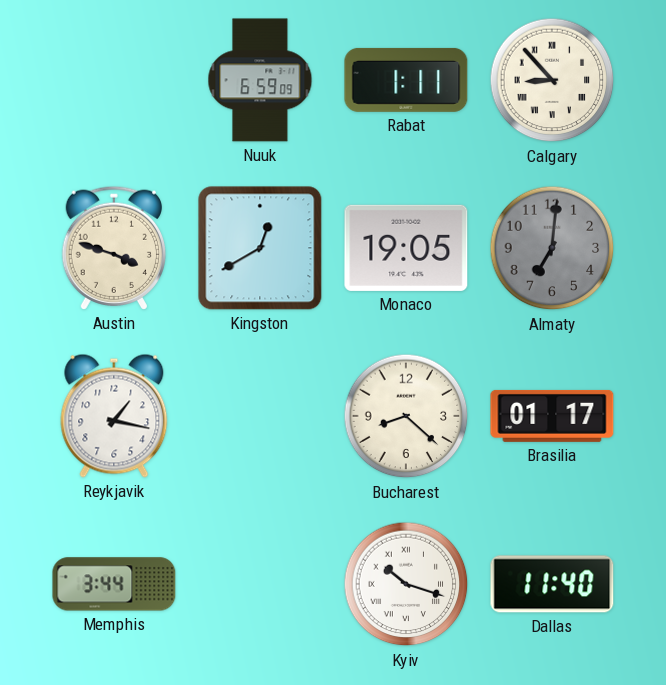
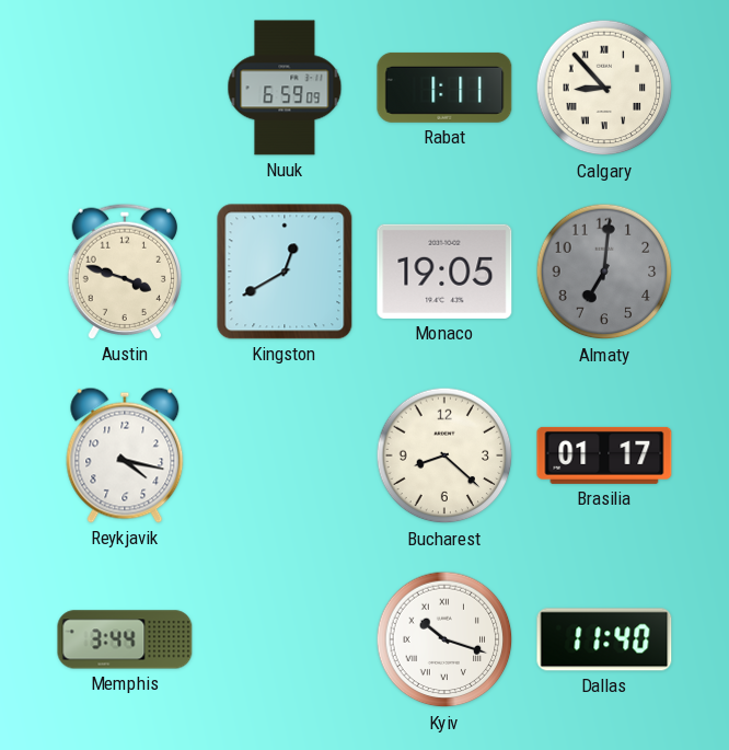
Reykjavik: 1:17 -> 4:17
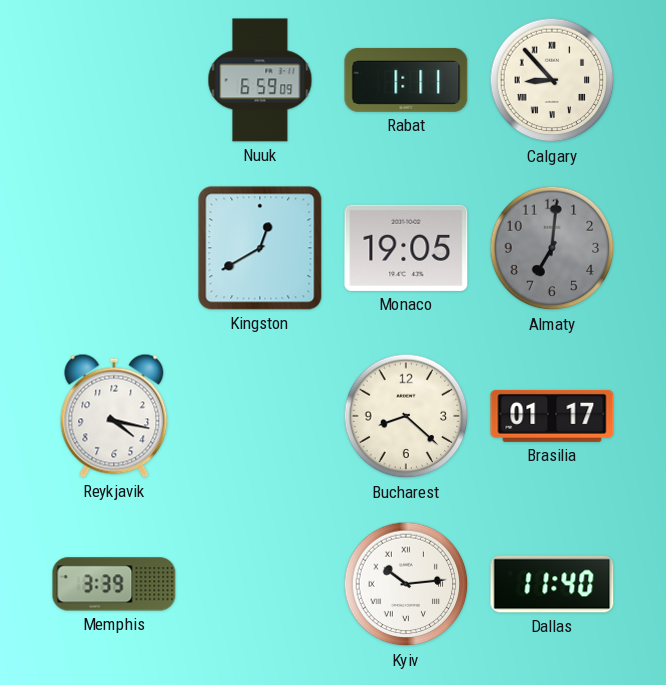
Austin: 3:48 -> none
Memphis: 3:44 -> 3:39
Kyiv: 10:18 -> 10:14
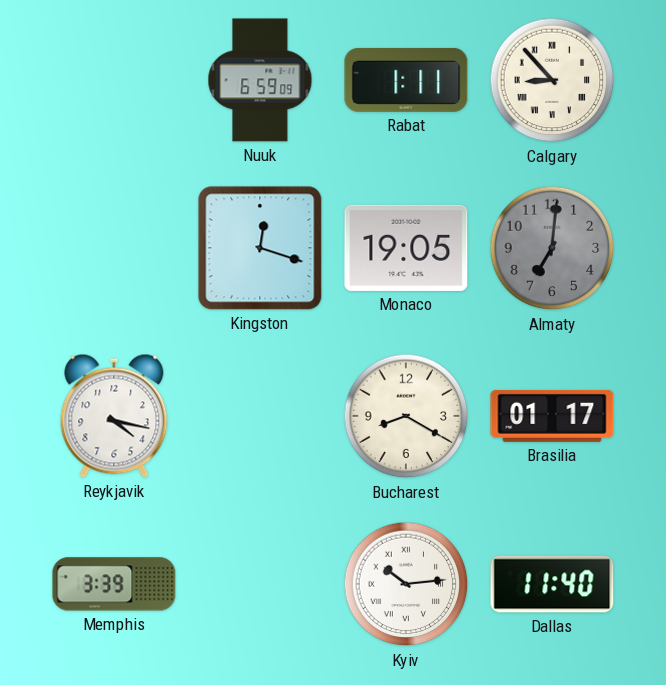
Kingston: 12:40 -> 12:18
Bucharest: 8:22 -> 8:20
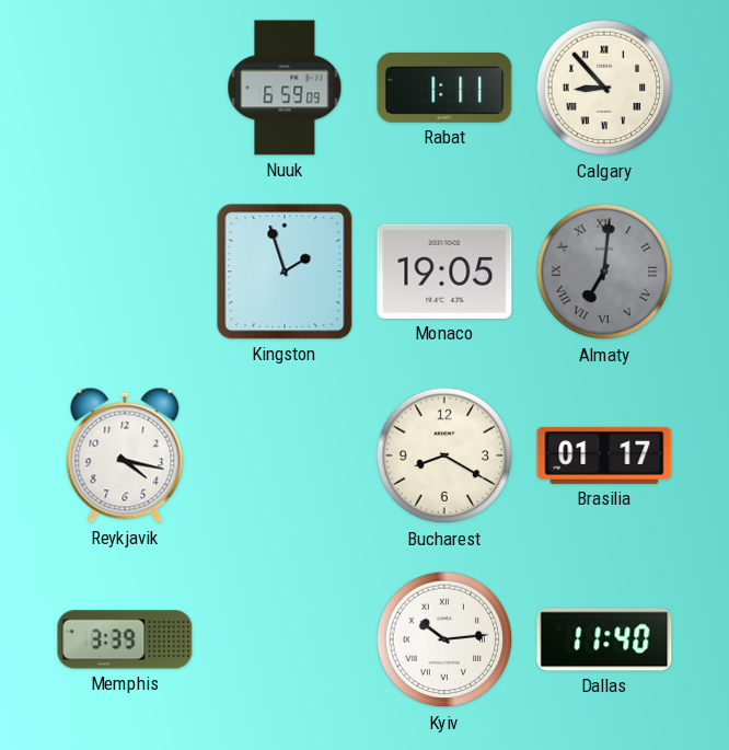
Kingston: 12:18 -> 1:57
Almaty numerals: Arabic -> Roman
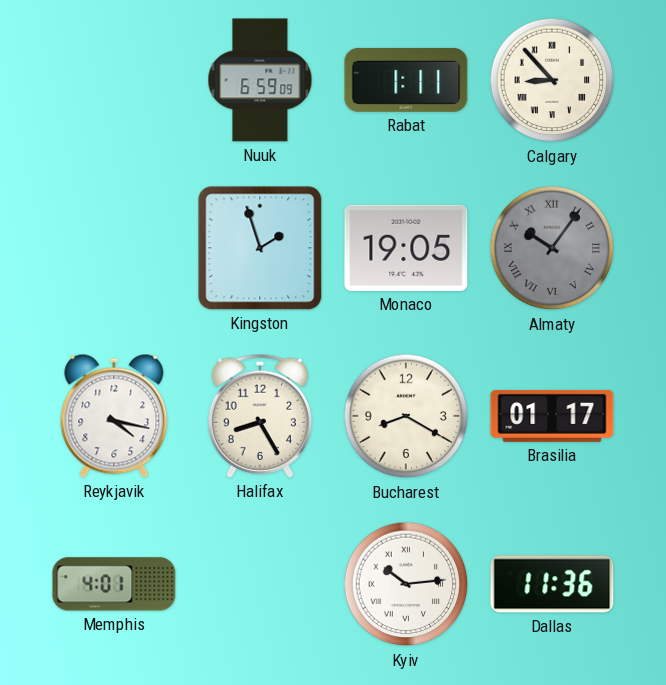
Almaty: 7:01 -> 10:06
Halifax: none -> 8:25
Memphis: 3:39 -> 4:01
Dallas: 11:40 -> 11:36
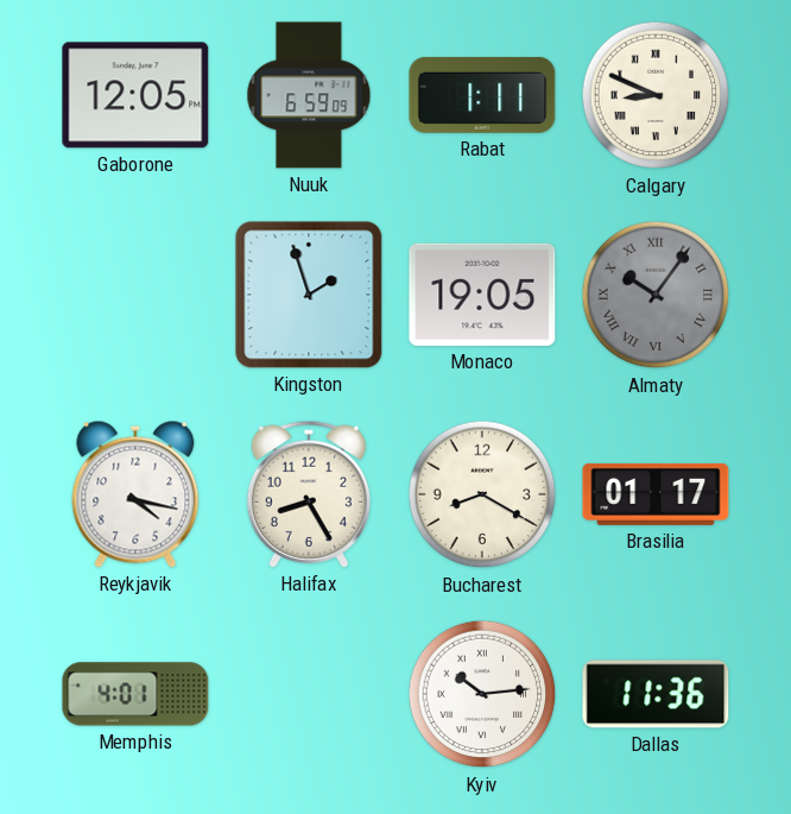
Gaborone: none -> 12:05
Calgary: 8:53 -> 8:49
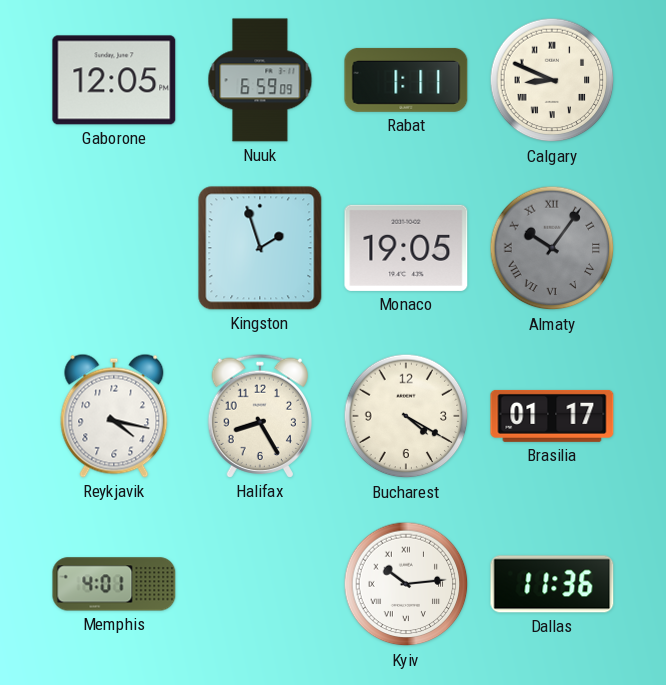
Bucharest: 8:20 -> 4:20
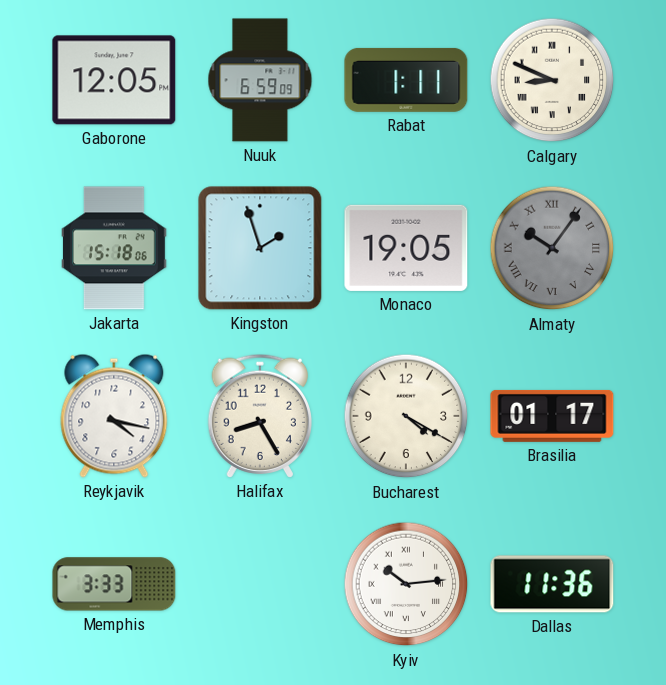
Jakarta: none -> 15:18
Memphis: 4:01 -> 3:33
